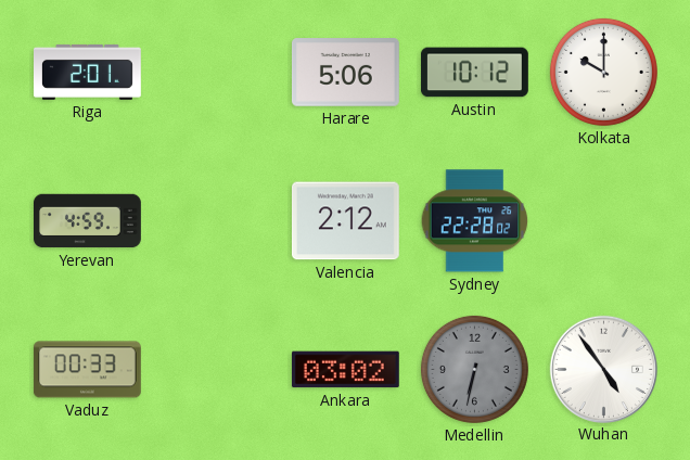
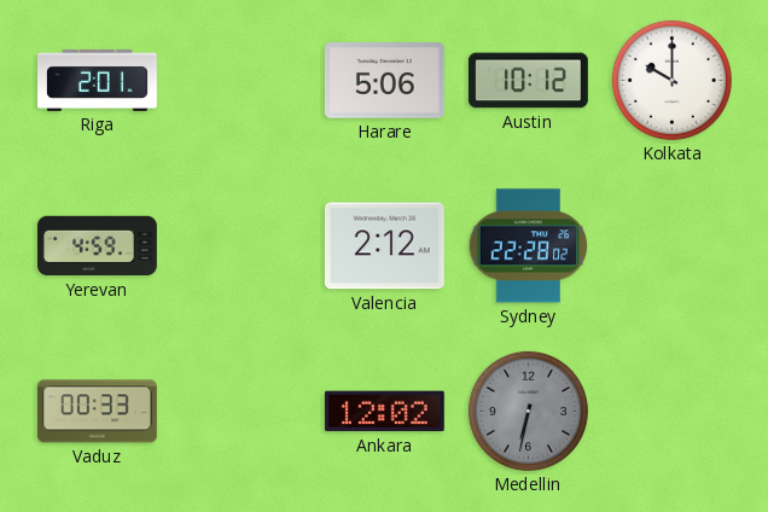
Ankara: 03:02 -> 12:02
Wuhan: 4:54 -> none
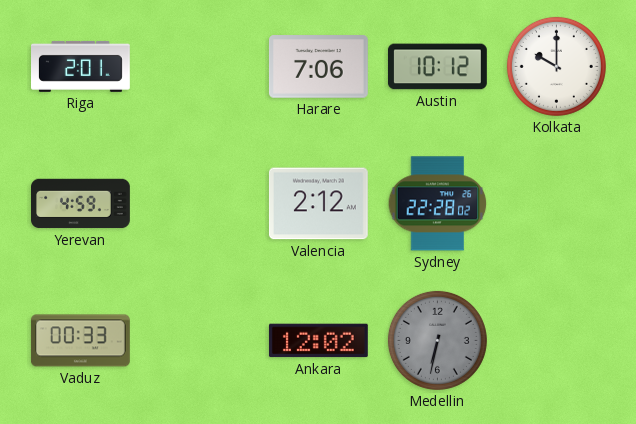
Harare: 5:06 -> 7:06
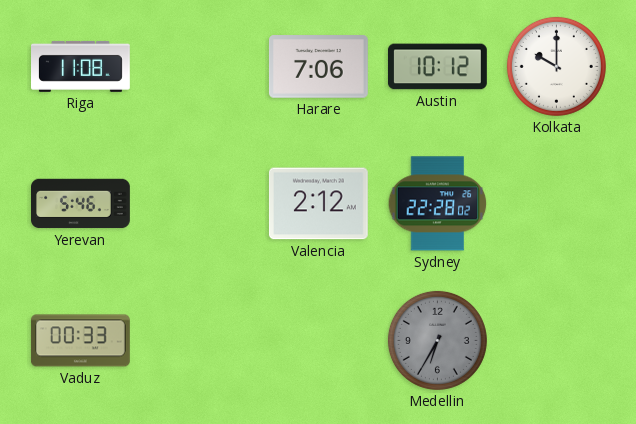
Riga: 2:01 -> 11:08
Yerevan: 4:59 -> 5:46
Ankara: 12:02 -> none
Medellin: 6:32 -> 6:35
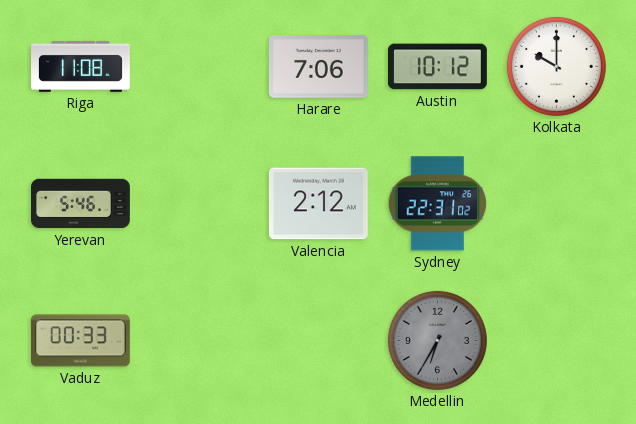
Sydney: 22:28 -> 22:31
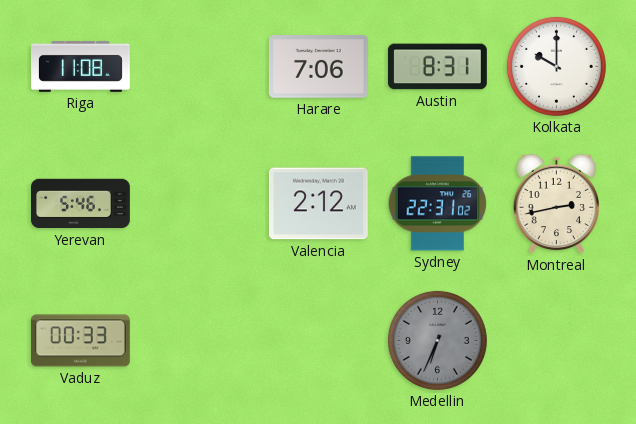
Austin: 10:12 -> 8:31
Montreal: none -> 2:43
Medellin: 6:35 -> 6:34
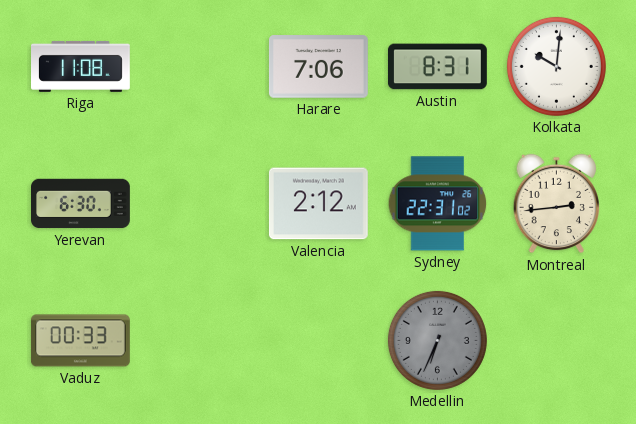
Kolkata: 10:00 -> 10:01
Yerevan: 5:46 -> 6:30
Montreal: 2:43 -> 2:44
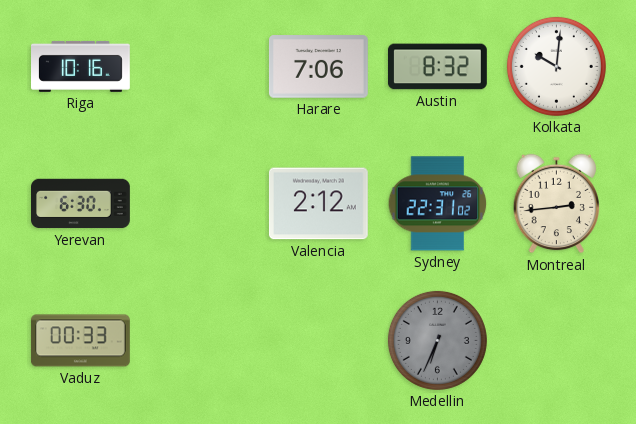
Riga: 11:08 -> 10:16
Austin: 8:31 -> 8:32
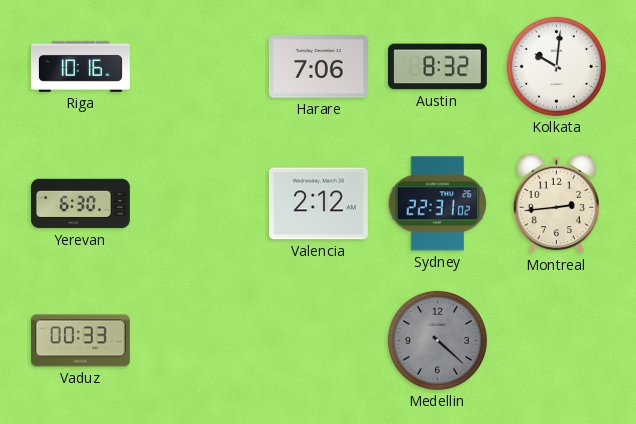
Medellin: 6:34 -> 4:22
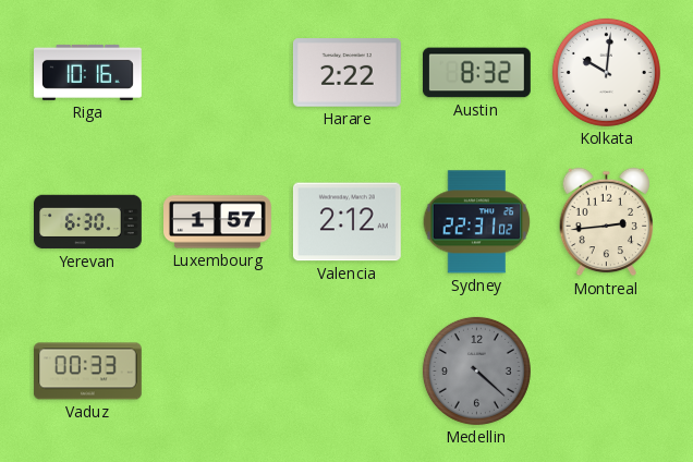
Harare: 7:06 -> 2:22
Luxembourg: none -> 1:57
